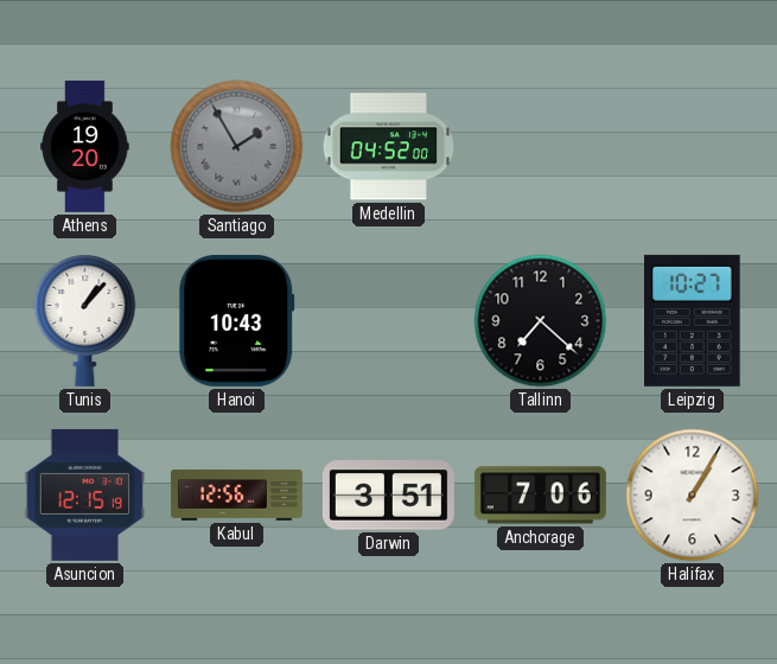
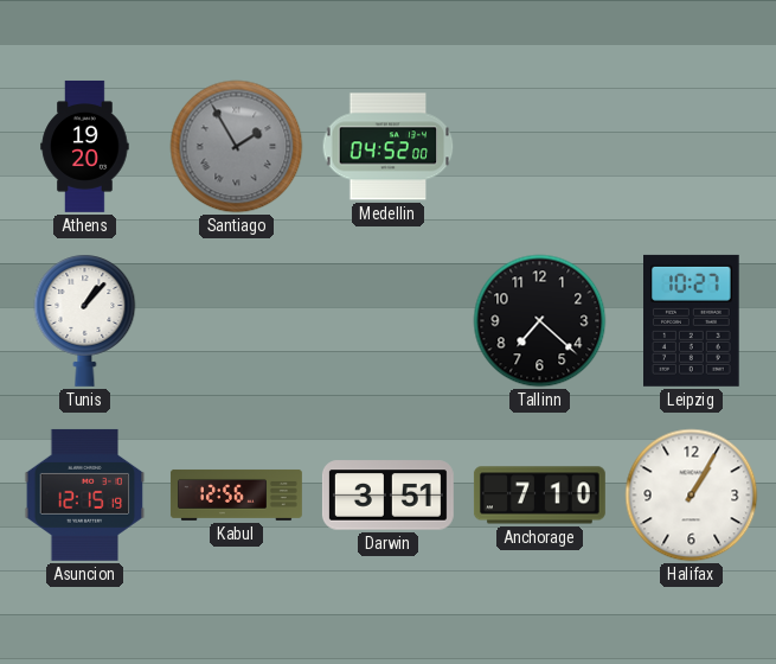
Hanoi: 10:43 -> none
Anchorage: 7:06 -> 7:10
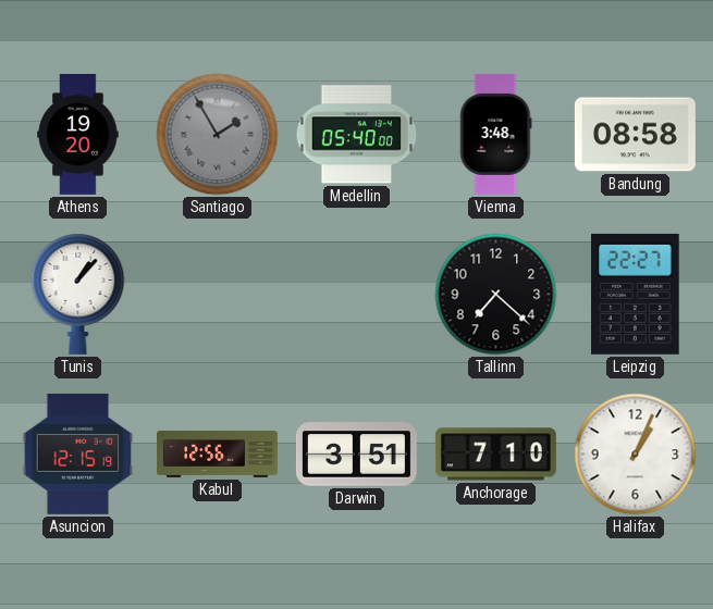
Medellin: 04:52 -> 05:40
Vienna: none -> 3:48
Bandung: none -> 08:58
Leipzig: 10:27 -> 22:27
Halifax: 1:05 -> 1:04
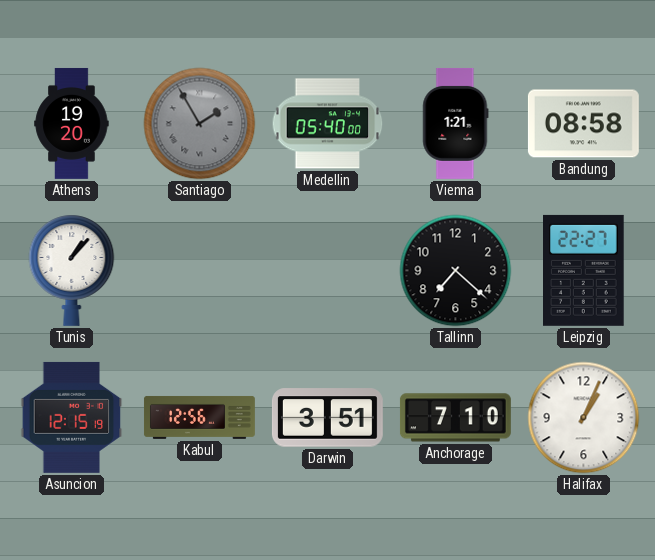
Vienna: 3:48 -> 1:21
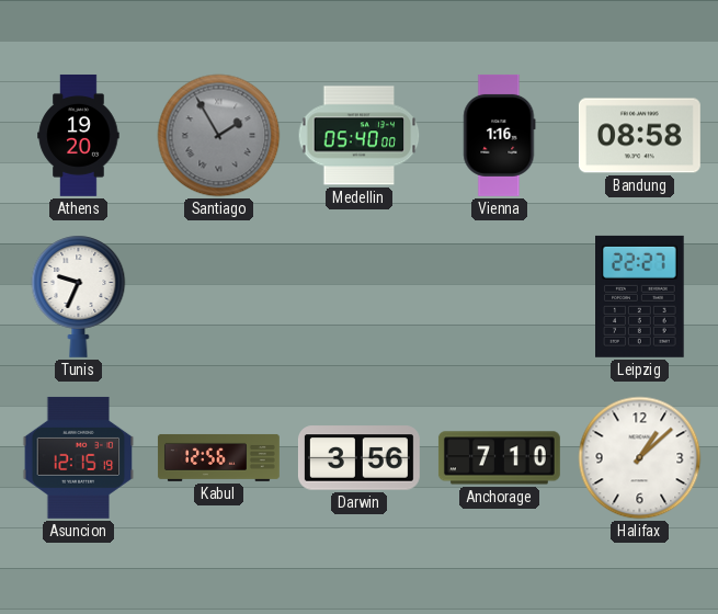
Vienna: 1:21 -> 1:16
Tunis: 1:07 -> 9:34
Tallinn: 7:22 -> none
Darwin: 3:51 -> 3:56
Halifax: 1:04 -> 1:08
